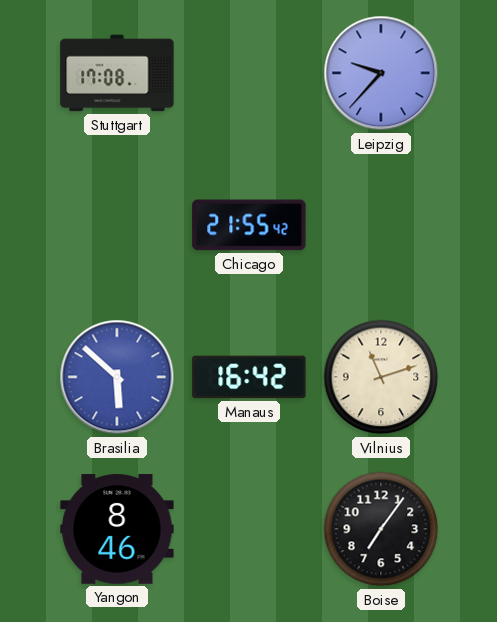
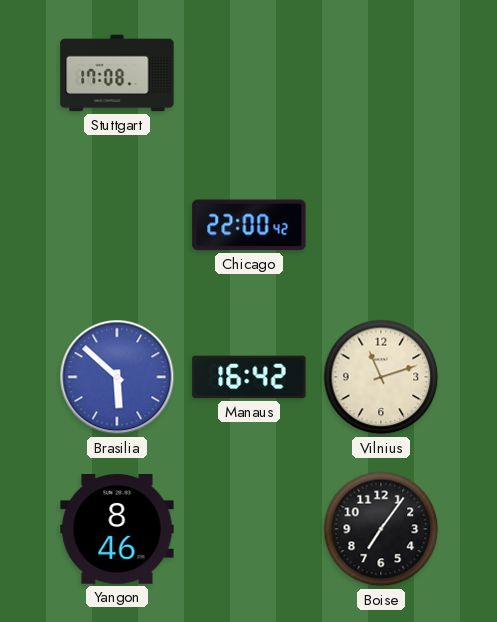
Leipzig: 9:37 -> none
Chicago: 21:55 -> 22:00
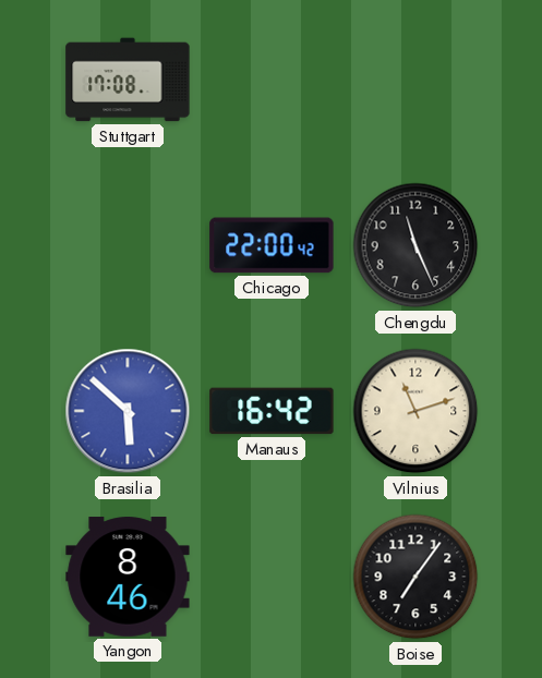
Chengdu: none -> 11:26
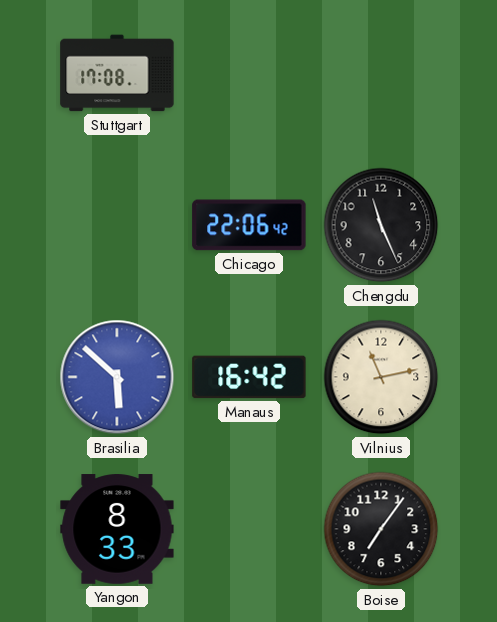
Chicago: 22:00 -> 22:06
Vilnius: 11:12 -> 11:13
Yangon: 8:46 -> 8:33
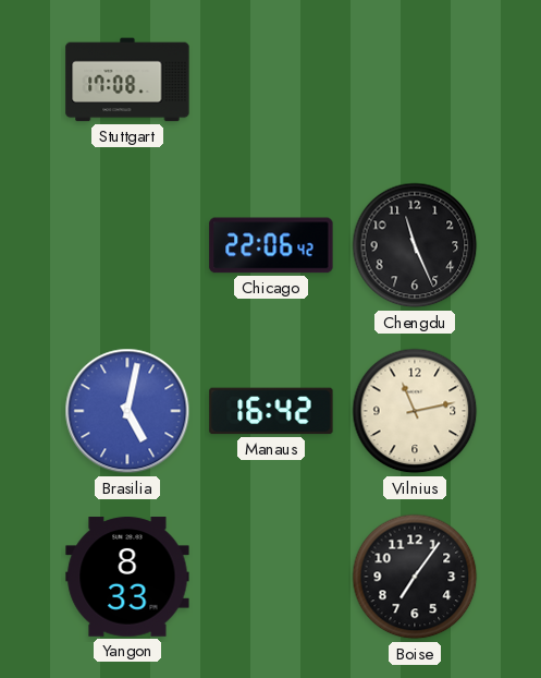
Brasilia: 5:52 -> 5:02
